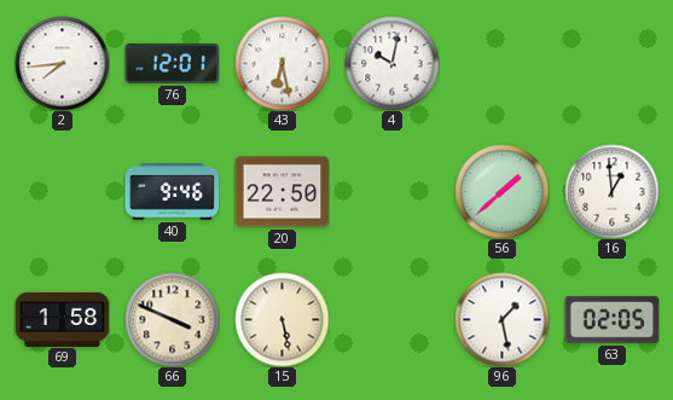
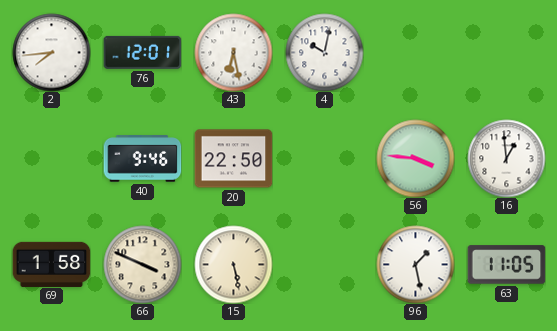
56: 1:38 -> 3:46
63: 02:05 -> 11:05
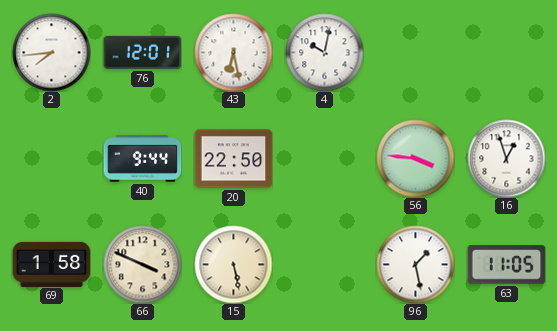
40: 9:46 -> 9:44
16: 12:59 -> 12:57
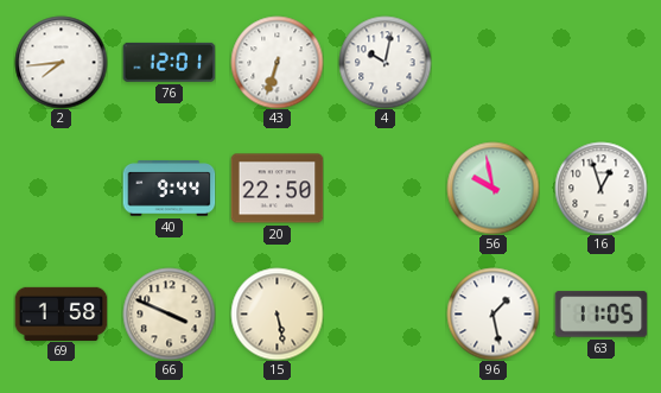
43: 6:28 -> 6:33
56: 3:46 -> 9:58
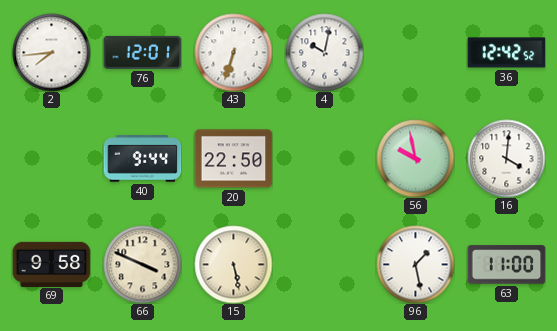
36: none -> 12:42
16: 12:57 -> 4:01
69: 1:58 -> 9:58
63: 11:05 -> 11:00
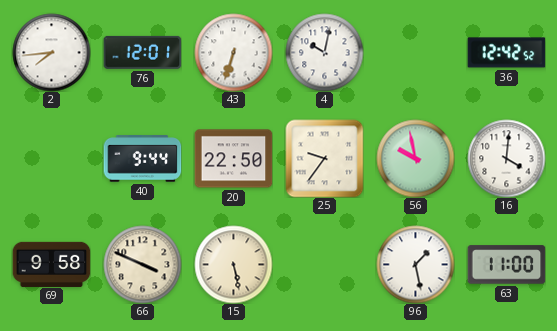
25: none -> 9:36
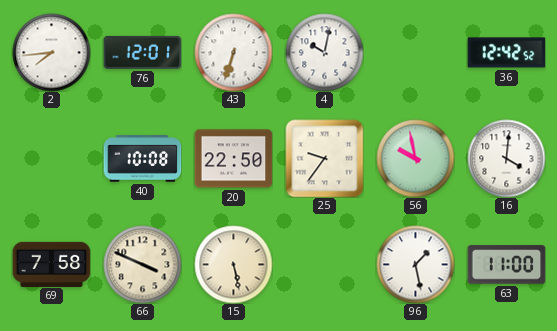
40: 9:44 -> 10:08
69: 9:58 -> 7:58
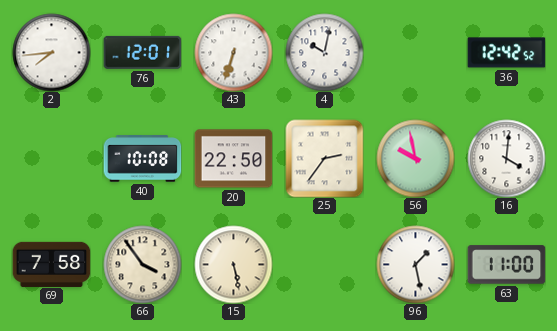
25: 9:36 -> 2:36
66: 3:49 -> 3:54
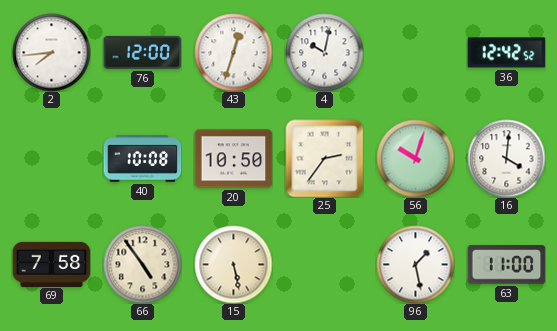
76: 12:01 -> 12:00
43: 6:33 -> 12:33
20: 22:50 -> 10:50
56: 9:58 -> 10:03
66: 3:54 -> 4:54
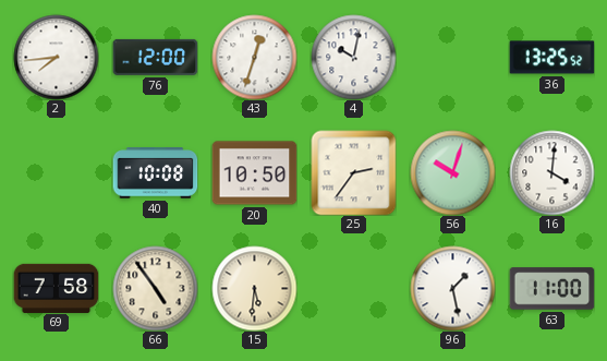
36: 12:42 -> 13:25
15: 5:28 -> 5:31
